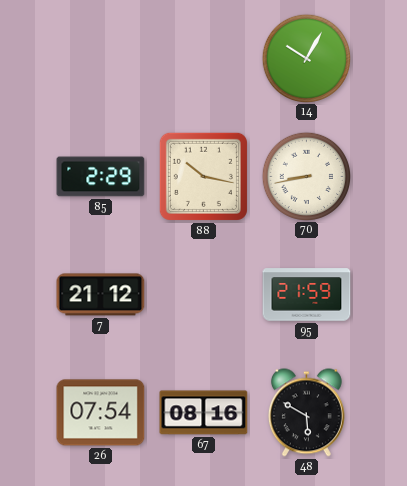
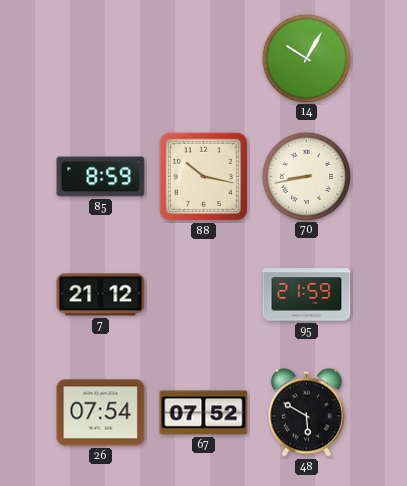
85: 2:29 -> 8:59
67: 08:16 -> 07:52
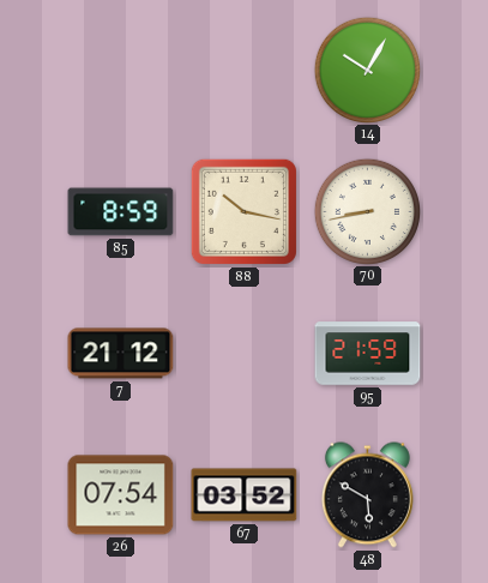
67: 07:52 -> 03:52
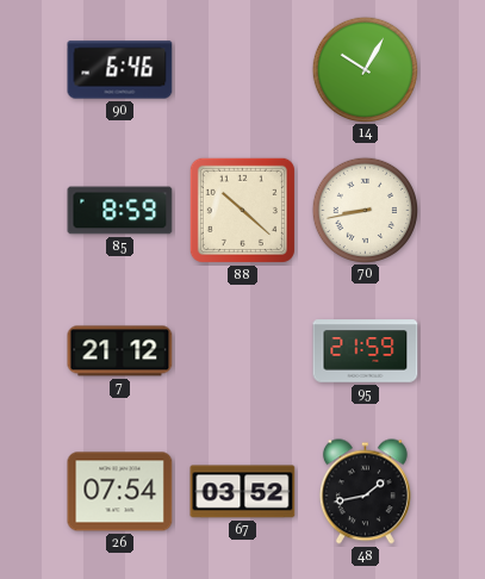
90: none -> 6:46
88: 10:17 -> 10:22
48: 5:50 -> 1:43
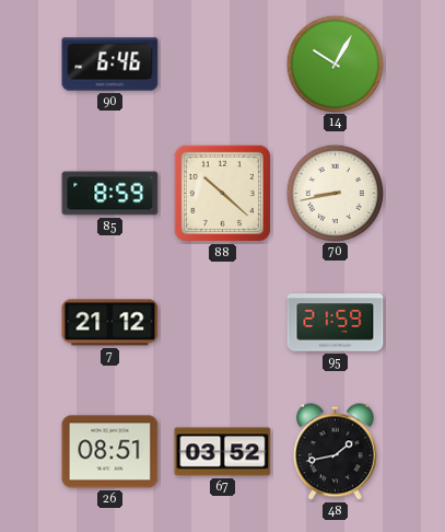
26: 07:54 -> 08:51
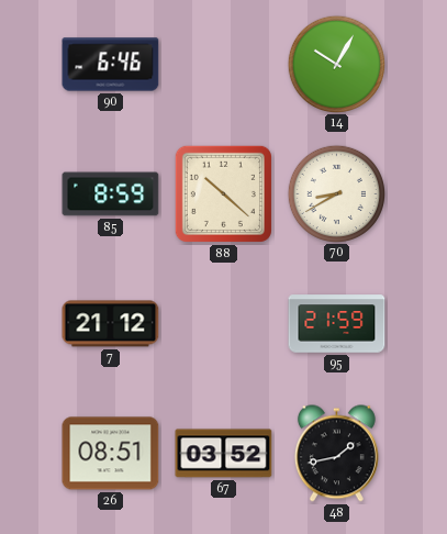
70: 8:43 -> 8:40
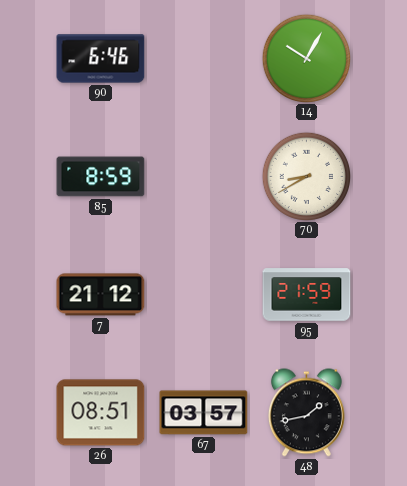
88: 10:22 -> none
67: 03:52 -> 03:57
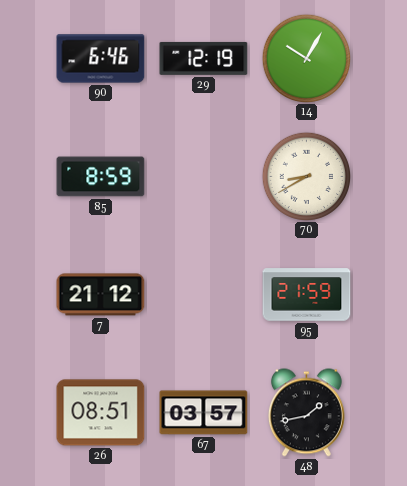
29: none -> 12:19
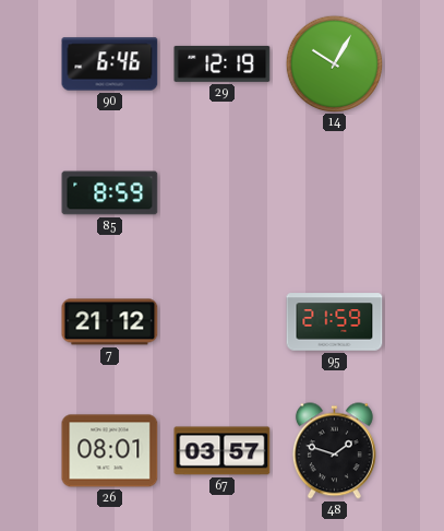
70: 8:40 -> none
26: 08:51 -> 08:01
48: 1:43 -> 1:48
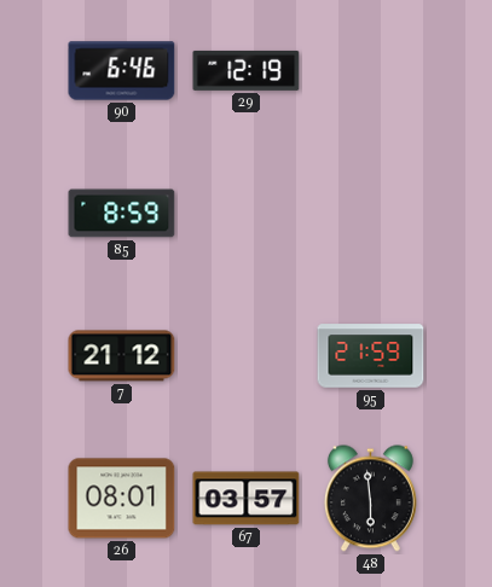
14: 10:05 -> none
48: 1:48 -> 5:59
